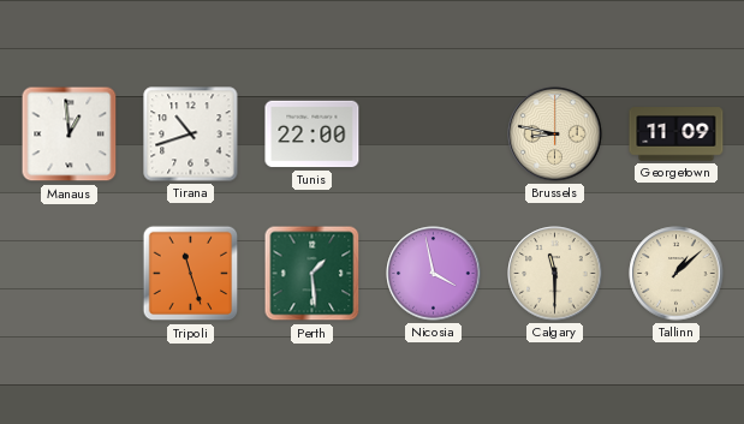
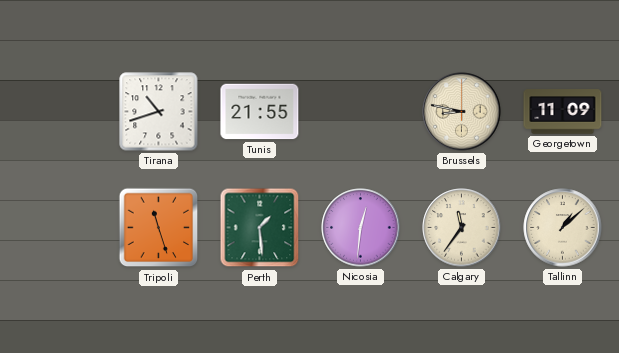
Manaus: 12:59 -> none
Tunis: 22:00 -> 21:55
Nicosia: 3:58 -> 12:31
Calgary: 11:30 -> 11:36
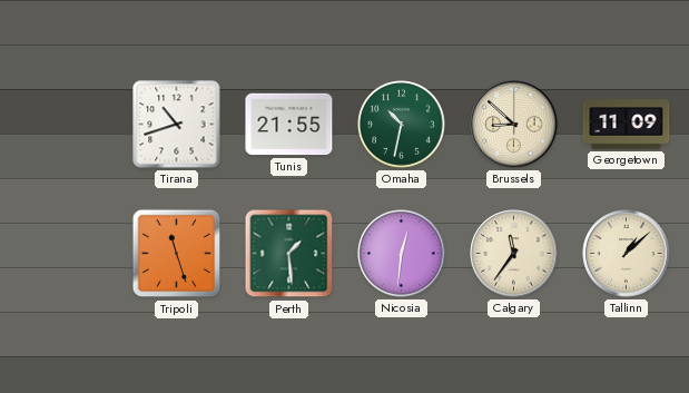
Omaha: none -> 10:32
Brussels: 8:47 -> 8:52
